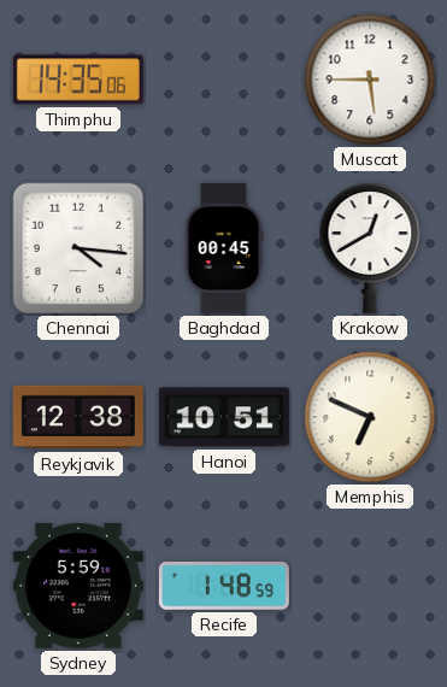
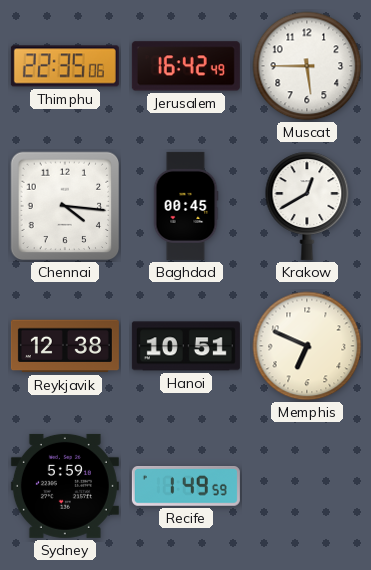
Thimphu: 14:35 -> 22:35
Jerusalem: none -> 16:42
Recife: 1:48 -> 1:49
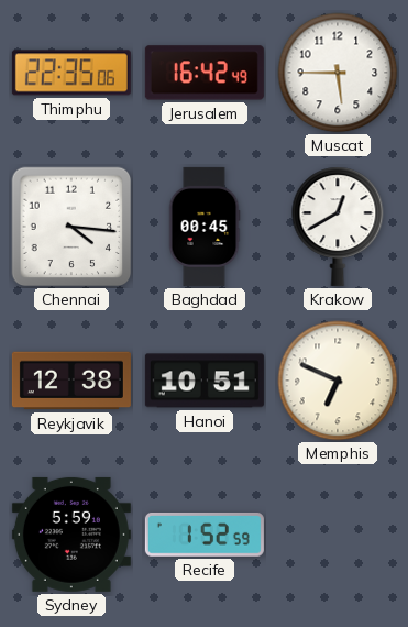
Recife: 1:49 -> 1:52
